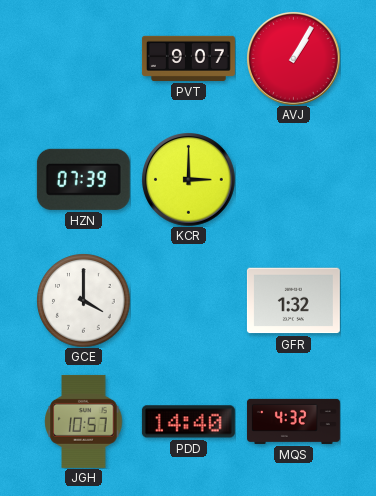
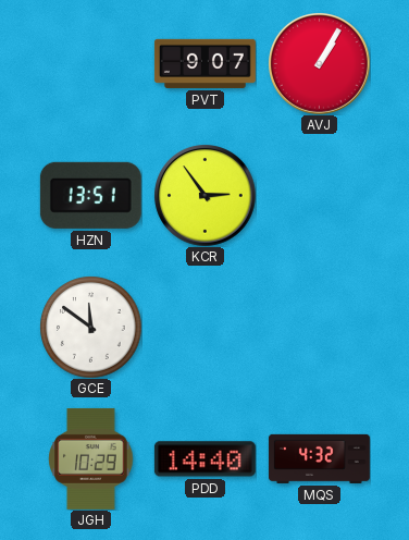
HZN: 07:39 -> 13:51
KCR: 3:00 -> 2:54
GCE: 4:00 -> 11:51
GFR: 1:32 -> none
JGH: 10:57 -> 10:29
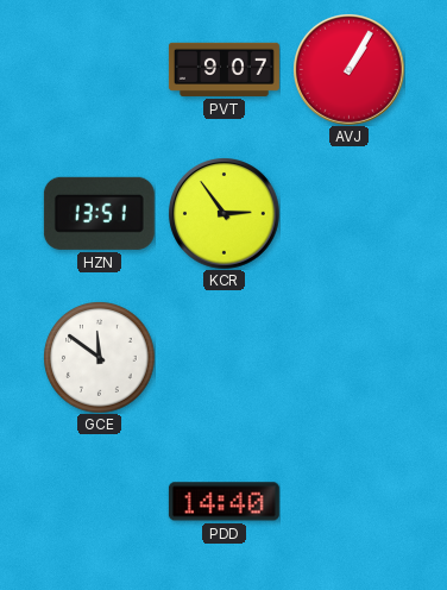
JGH: 10:29 -> none
MQS: 4:32 -> none
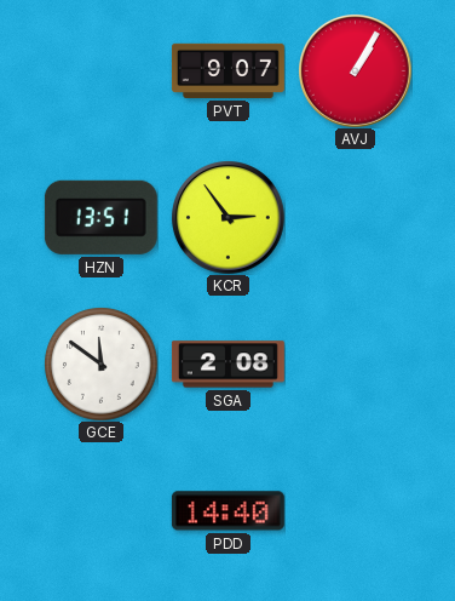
SGA: none -> 2:08
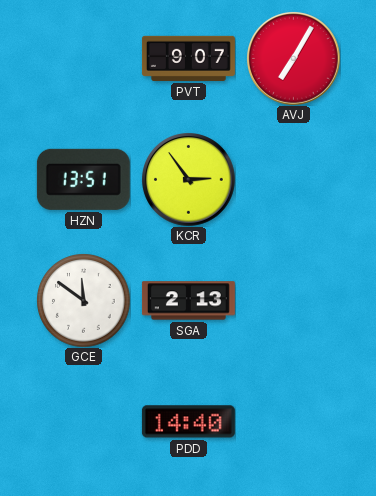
AVJ: 1:05 -> 7:05
SGA: 2:08 -> 2:13
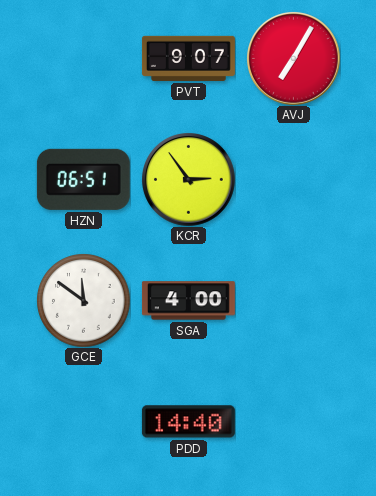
HZN: 13:51 -> 06:51
SGA: 2:13 -> 4:00
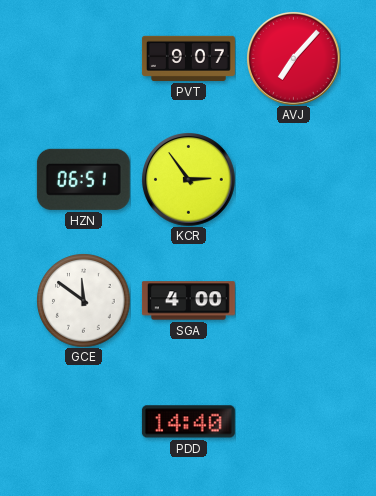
AVJ: 7:05 -> 7:07
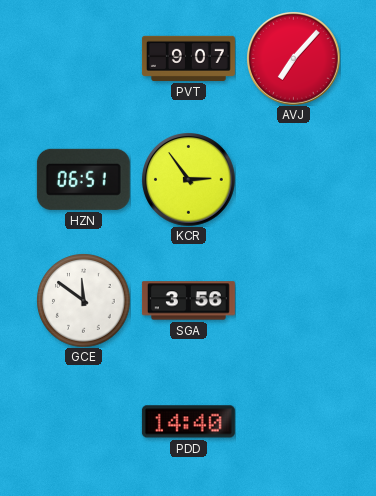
SGA: 4:00 -> 3:56
